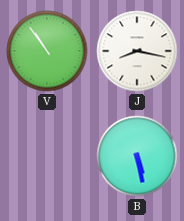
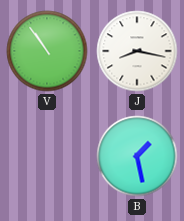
B: 5:28 -> 1:28
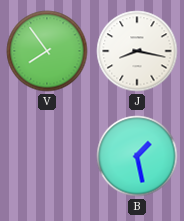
V: 10:54 -> 7:54
